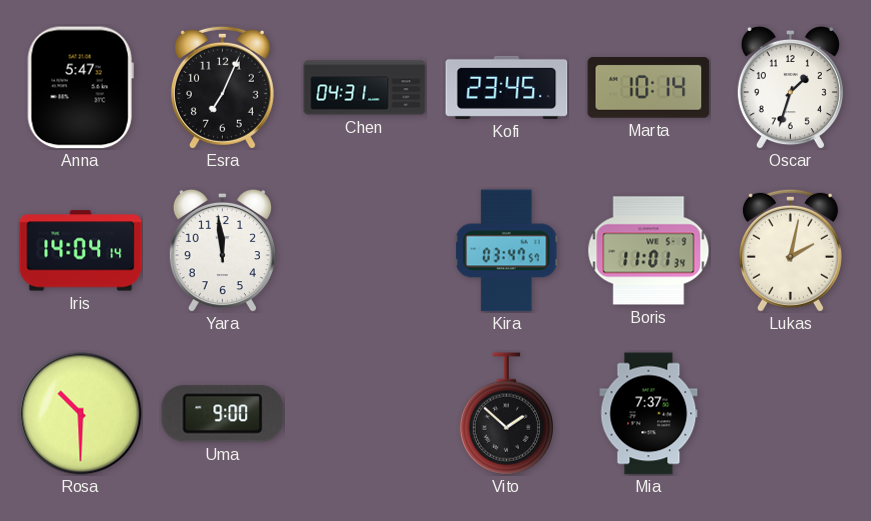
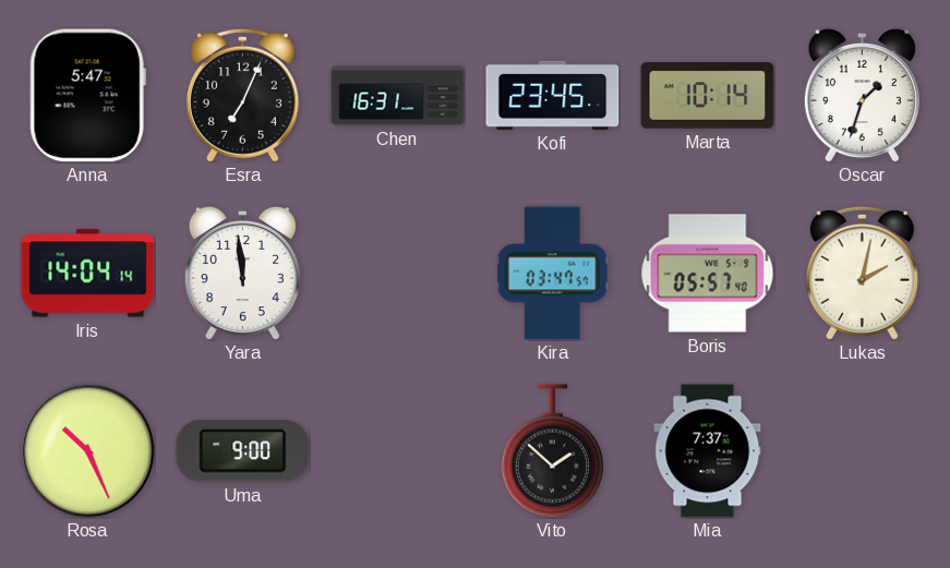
Chen: 04:31 -> 16:31
Boris: 11:01 -> 05:57
Rosa: 10:30 -> 10:26
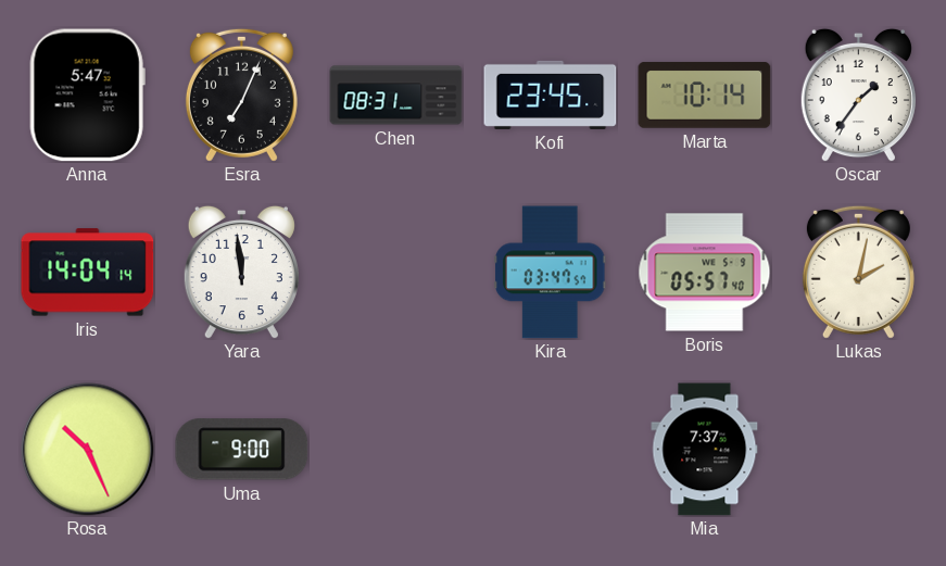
Chen: 16:31 -> 08:31
Oscar: 1:33 -> 1:36
Vito: 1:52 -> none
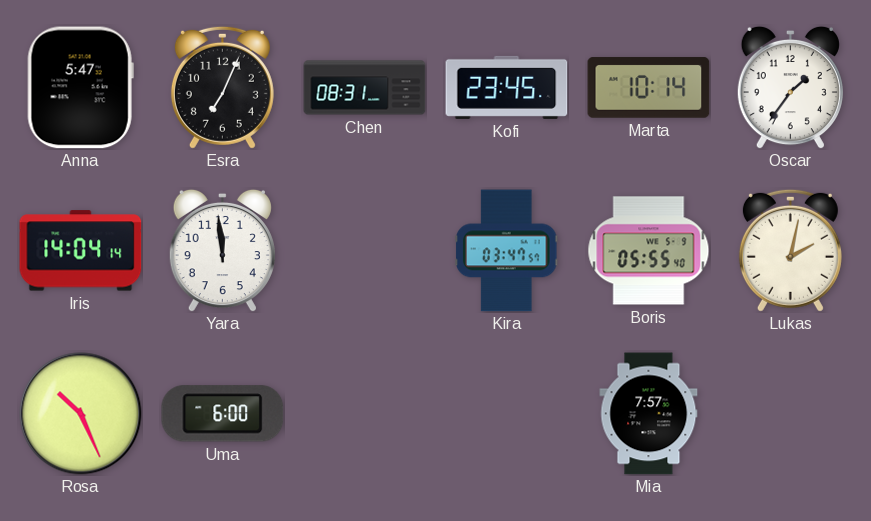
Boris: 05:57 -> 05:55
Uma: 9:00 -> 6:00
Mia: 7:37 -> 7:57
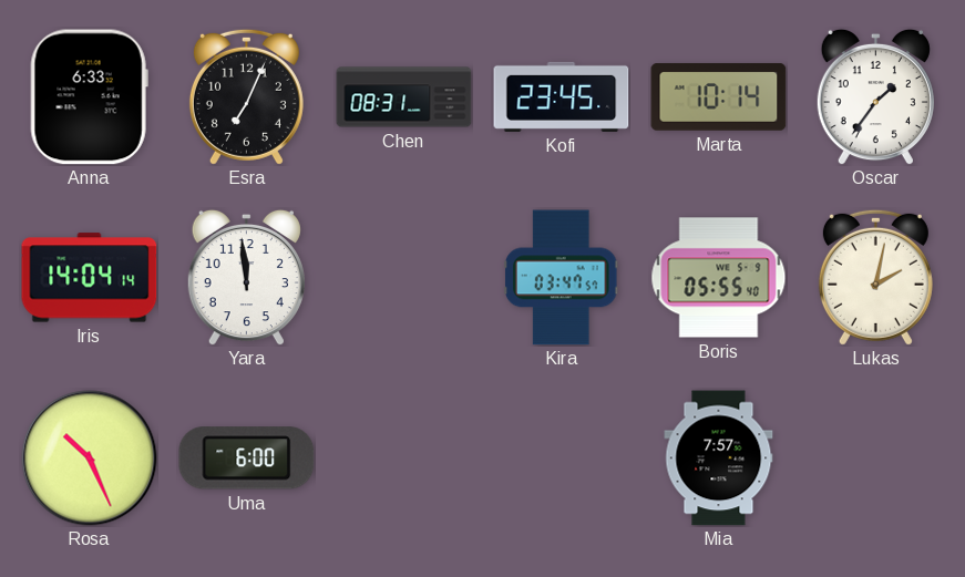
Anna: 5:47 -> 6:33
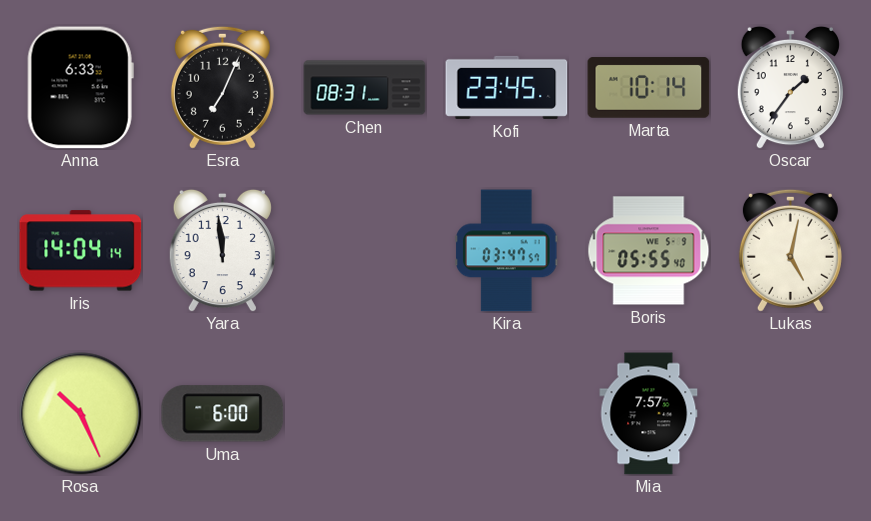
Lukas: 2:02 -> 5:02
